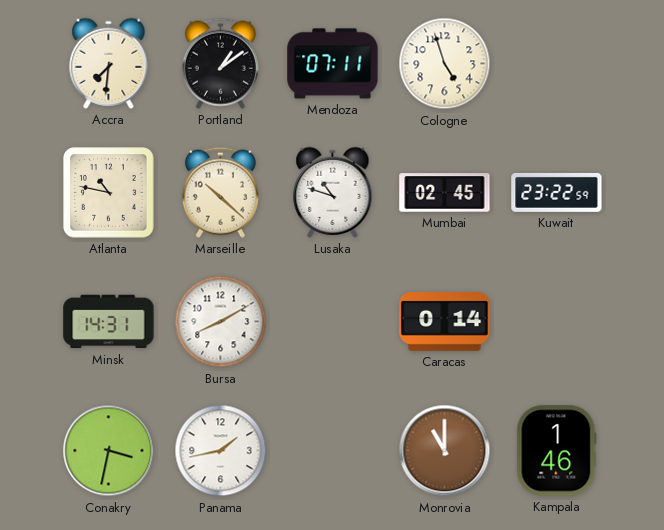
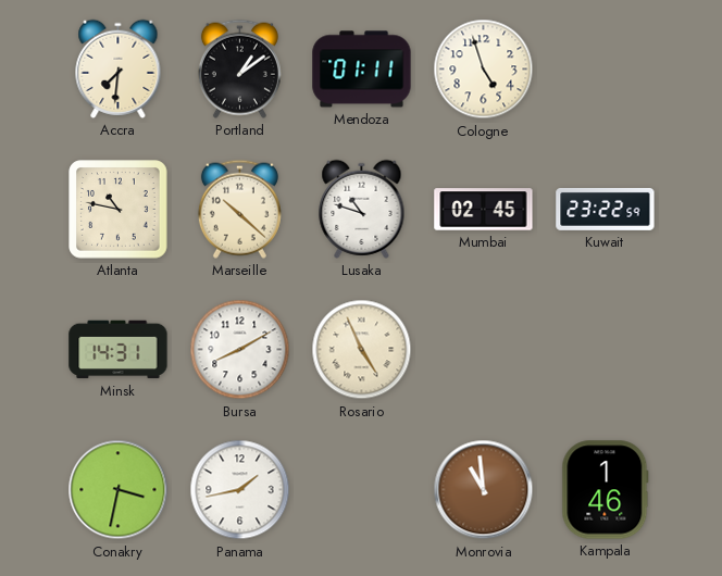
Mendoza: 07:11 -> 01:11
Rosario: none -> 4:56
Caracas: 0:14 -> none
Monrovia: 11:00 -> 10:59
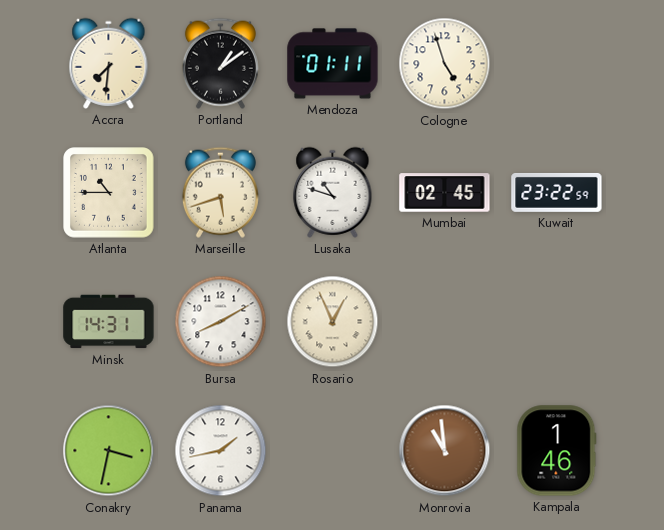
Atlanta: 10:47 -> 10:45
Marseille: 10:22 -> 5:42
Rosario: 4:56 -> 12:56
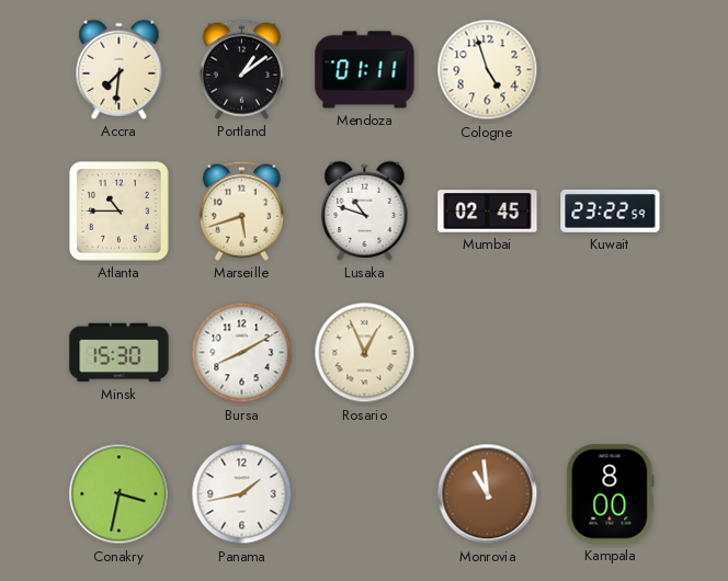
Minsk: 14:31 -> 15:30
Kampala: 1:46 -> 8:00
